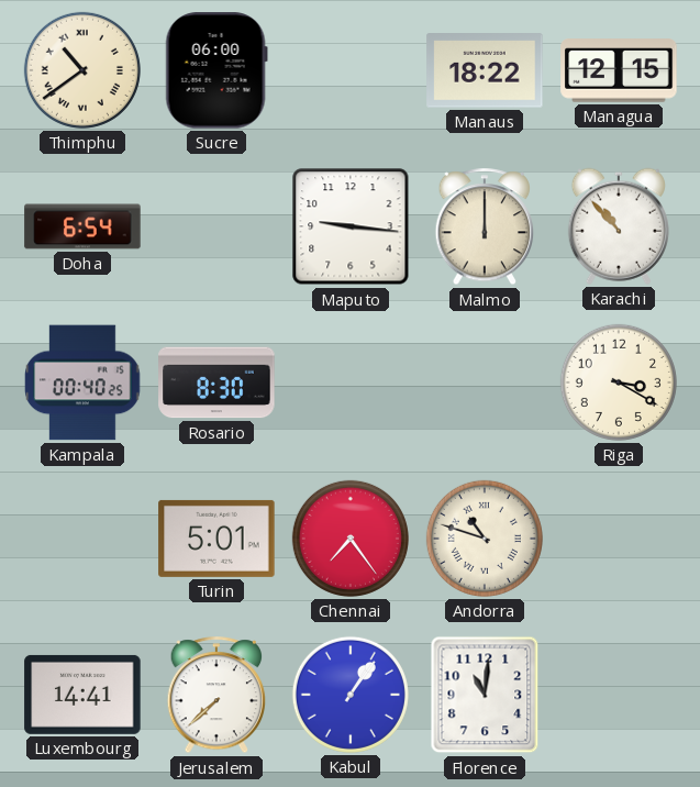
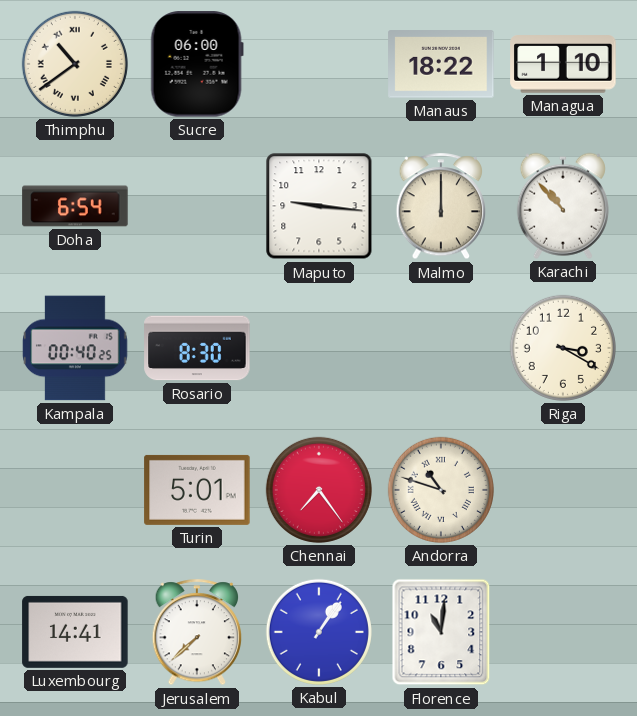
Managua: 12:15 -> 1:10
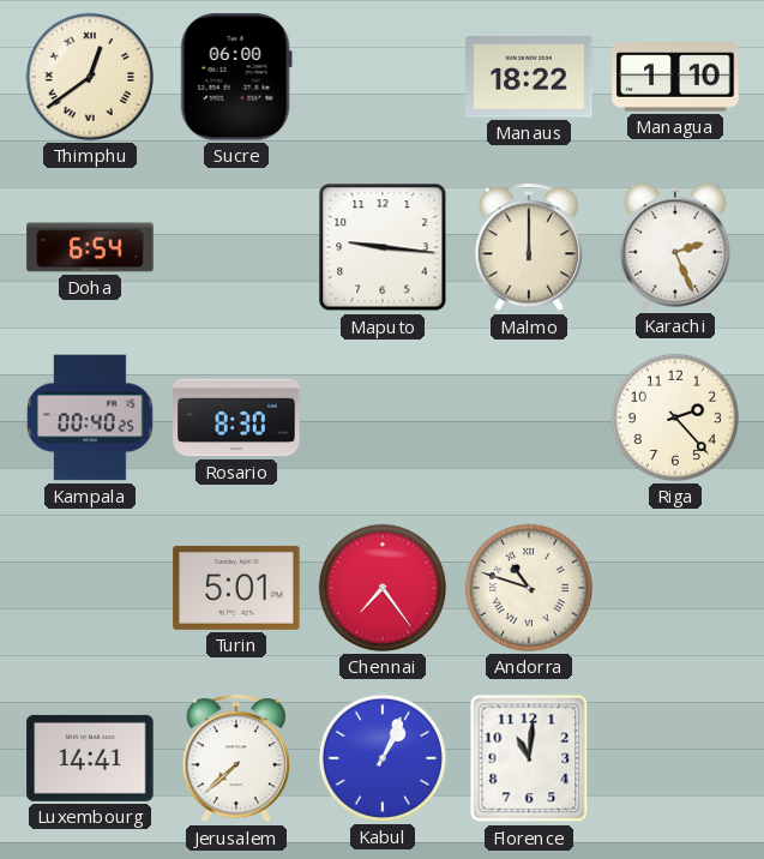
Thimphu: 10:39 -> 12:39
Karachi: 10:53 -> 2:26
Riga: 3:20 -> 2:23
Kabul: 1:06 -> 1:04
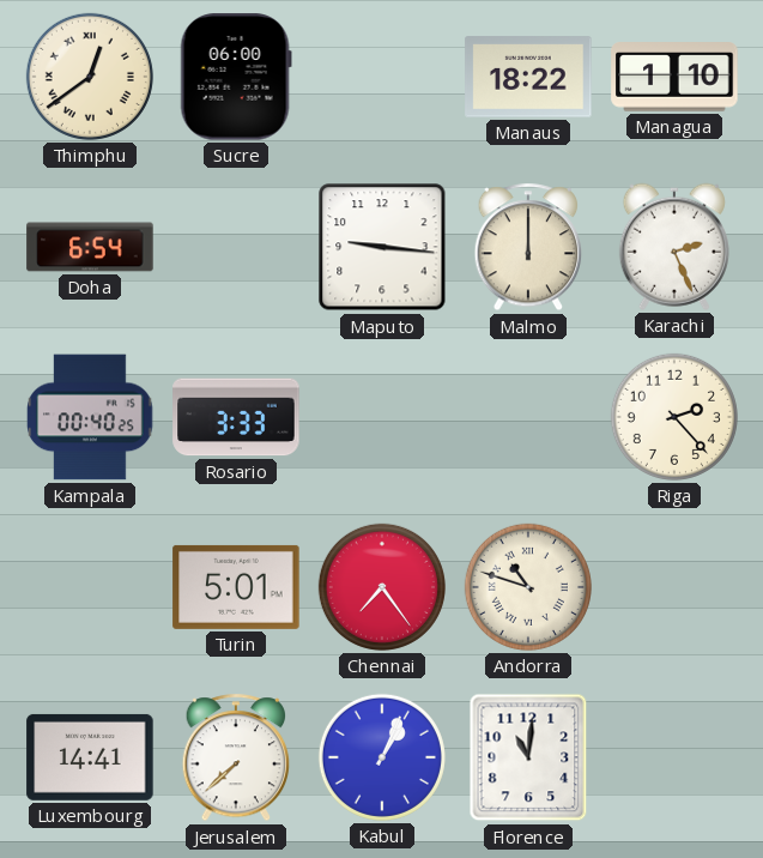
Rosario: 8:30 -> 3:33
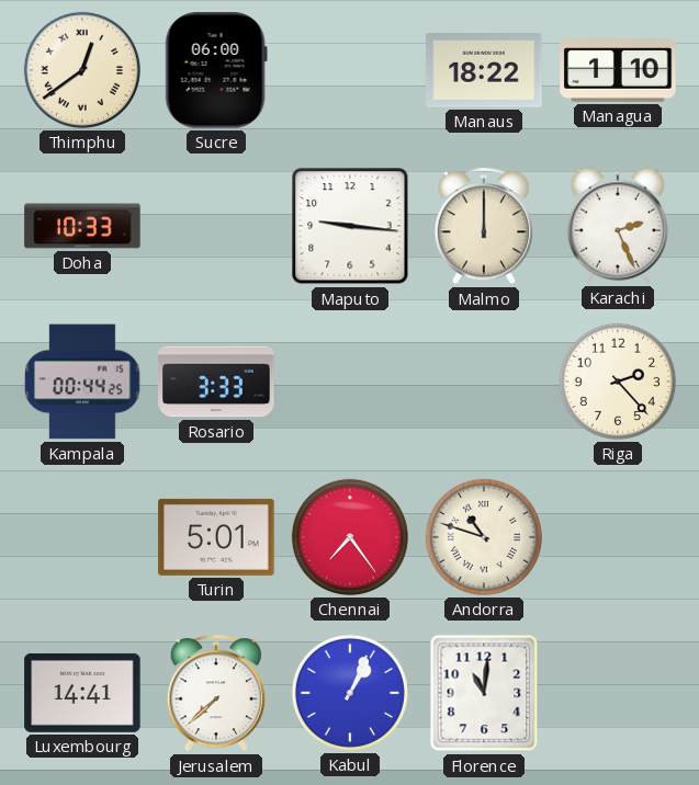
Doha: 6:54 -> 10:33
Kampala: 00:40 -> 00:44
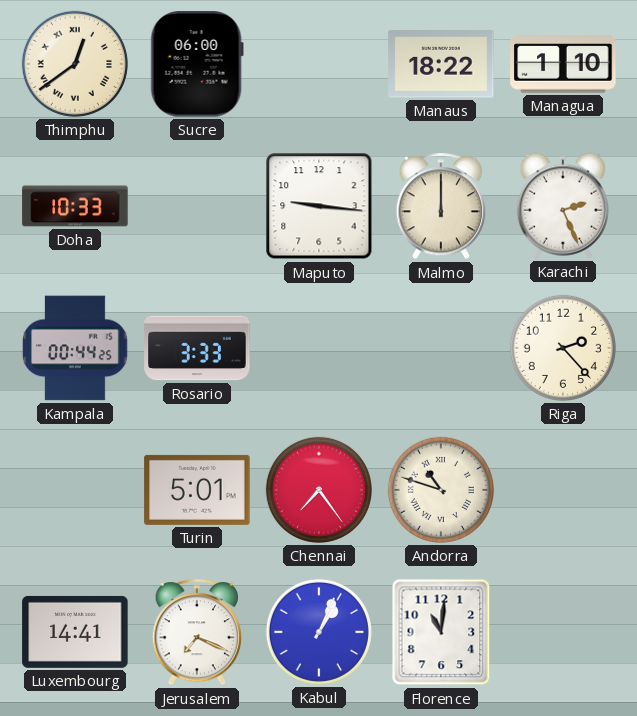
Jerusalem: 7:38 -> 7:19
